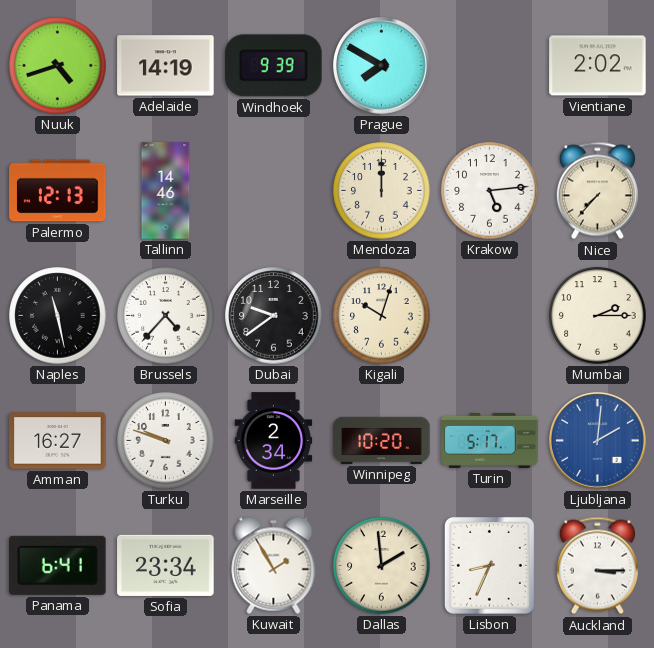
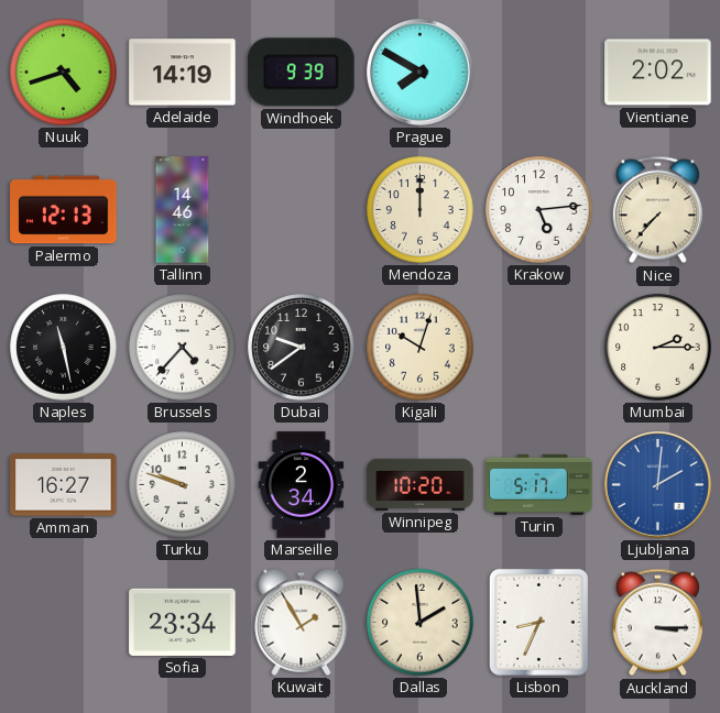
Panama: 6:41 -> none
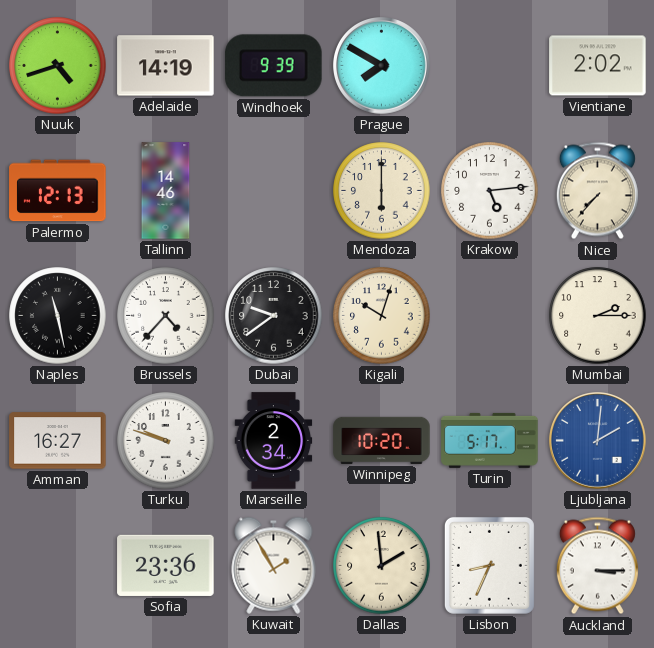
Mendoza: 12:00 -> 6:00
Sofia: 23:34 -> 23:36
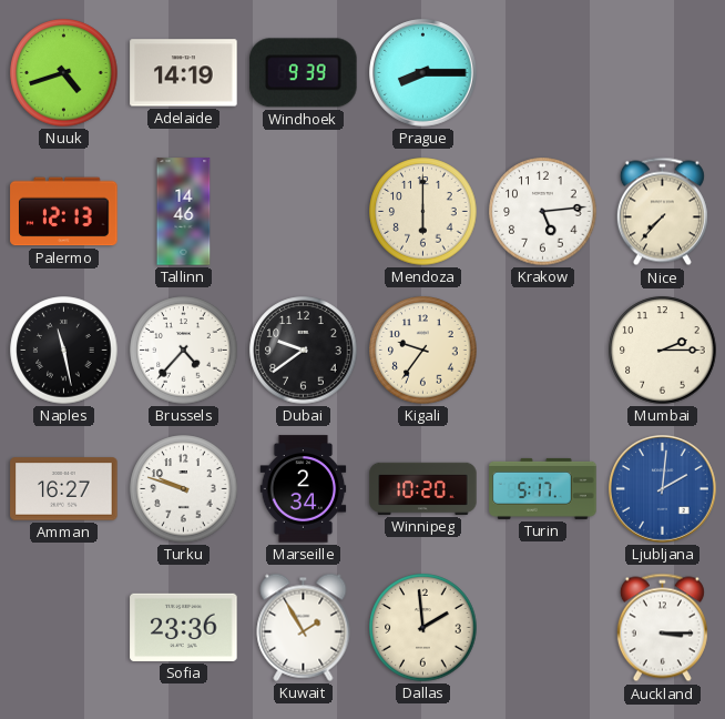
Prague: 7:50 -> 8:15
Vientiane: 2:02 -> none
Kigali: 10:03 -> 9:36
Lisbon: 8:34 -> none
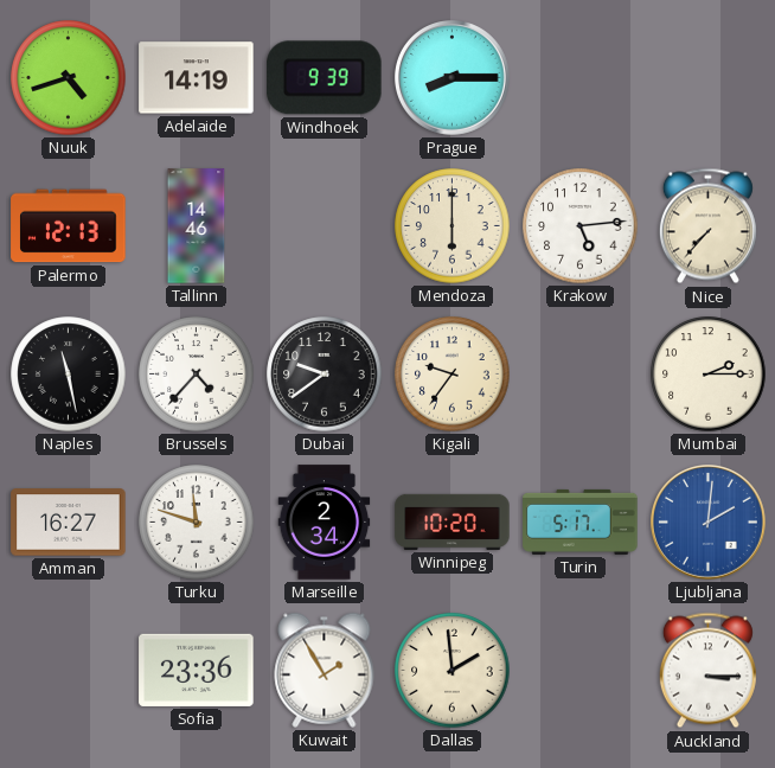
Turku: 9:48 -> 11:48
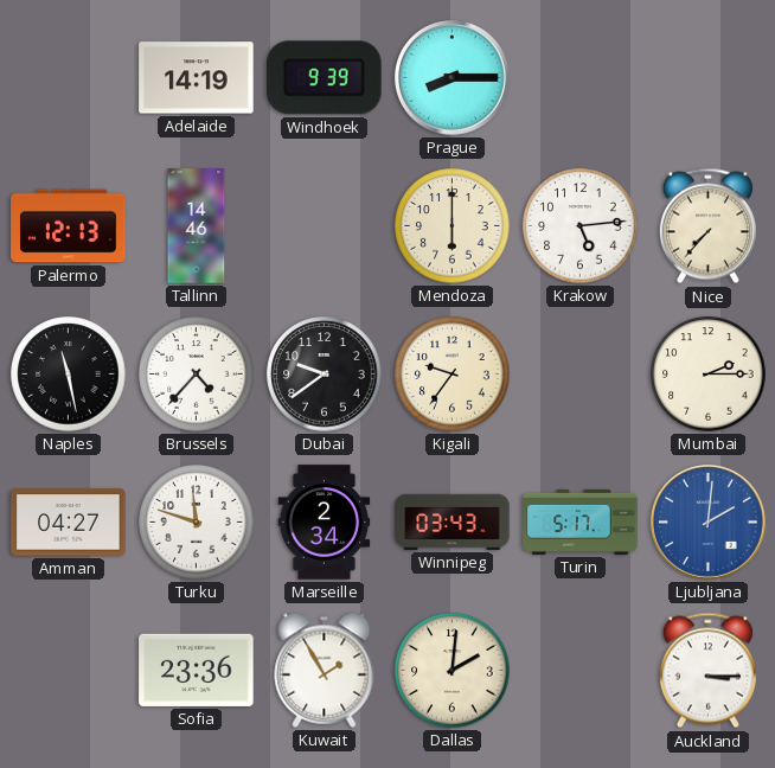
Nuuk: 4:42 -> none
Amman: 16:27 -> 04:27
Winnipeg: 10:20 -> 03:43
Dallas: 1:59 -> 2:01
